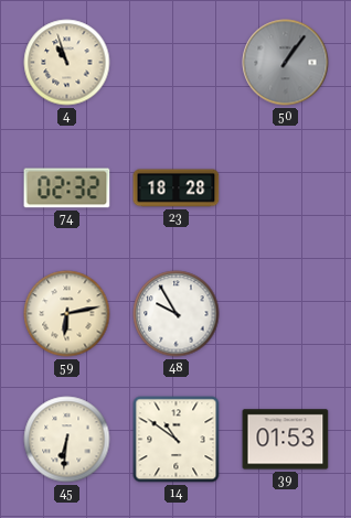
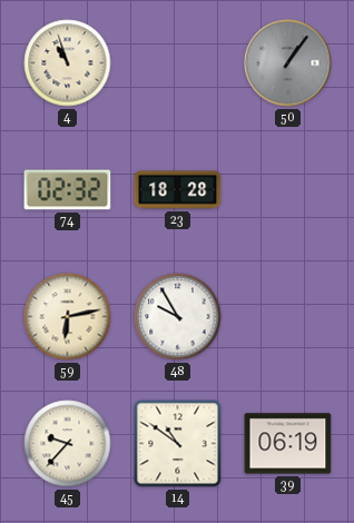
45: 6:31 -> 9:37
39: 01:53 -> 06:19
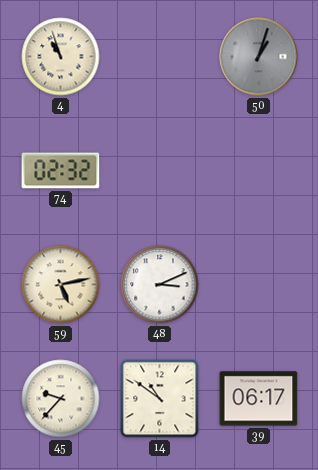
50: 1:06 -> 1:03
23: 18:28 -> none
59: 6:13 -> 5:13
48: 9:55 -> 3:11
39: 06:19 -> 06:17
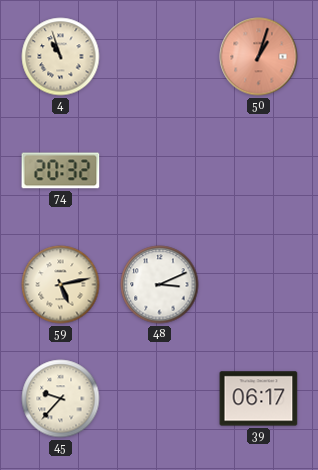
50 dial: grey -> salmon
74: 02:32 -> 20:32
14: 10:51 -> none
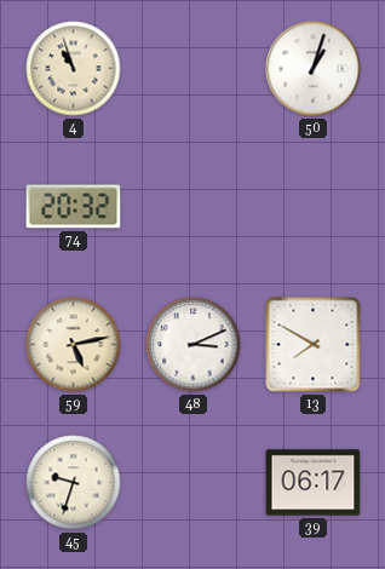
50 dial: salmon -> white
13: none -> 7:50
45: 9:37 -> 9:33
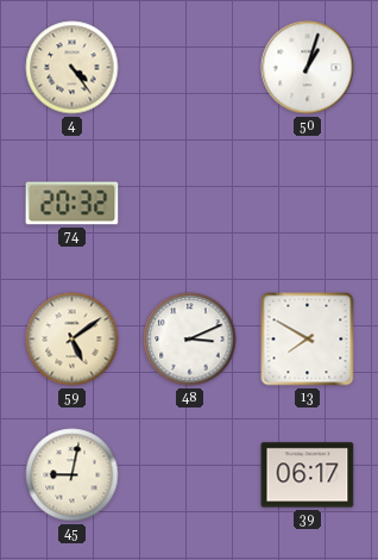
4: 10:57 -> 4:24
59: 5:13 -> 5:09
45: 9:33 -> 9:02
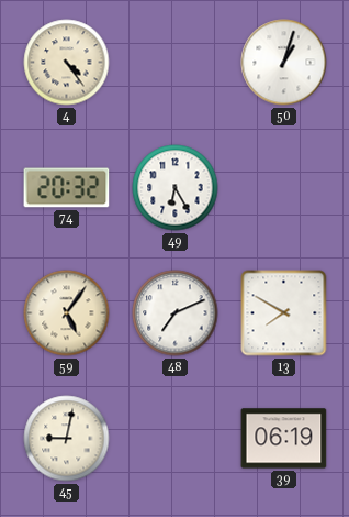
49: none -> 6:25
59: 5:09 -> 5:06
48: 3:11 -> 7:11
39: 06:17 -> 06:19
